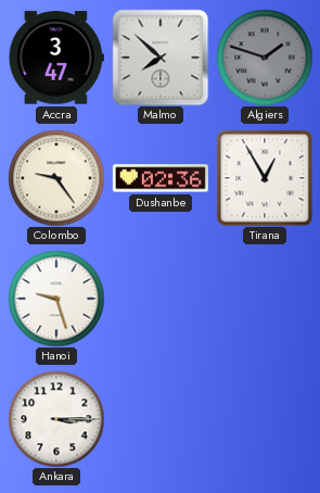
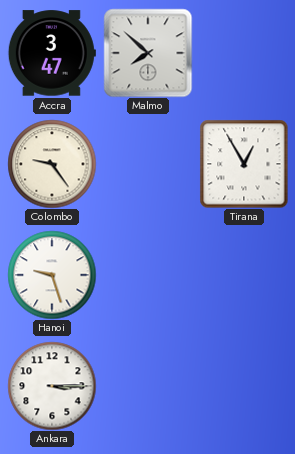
Algiers: 1:48 -> none
Dushanbe: 02:36 -> none
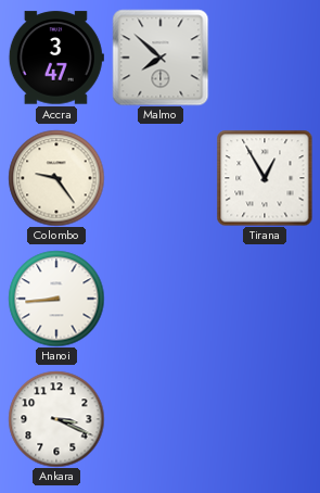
Hanoi: 9:27 -> 8:44
Ankara: 3:15 -> 3:19
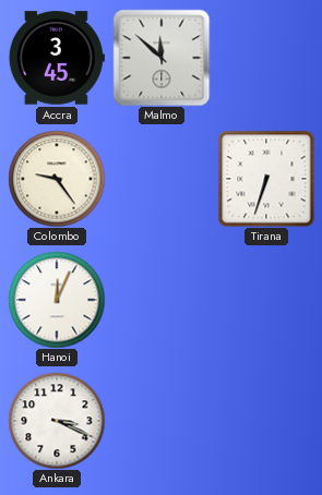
Accra: 3:47 -> 3:45
Malmo: 7:52 -> 11:52
Tirana: 12:55 -> 6:33
Hanoi: 8:44 -> 12:04
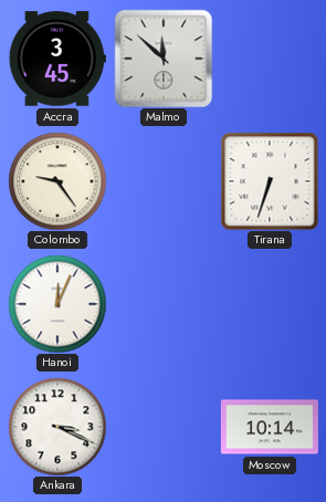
Moscow: none -> 10:14
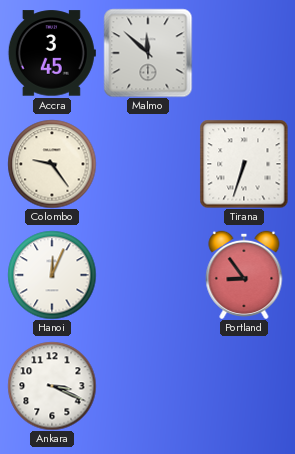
Portland: none -> 8:54
Moscow: 10:14 -> none
